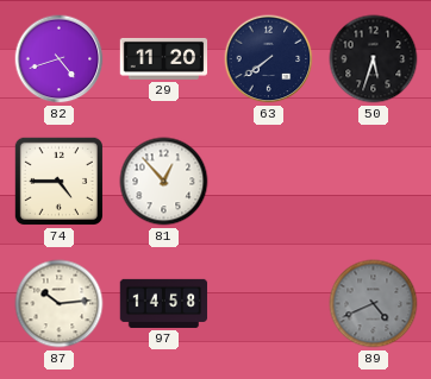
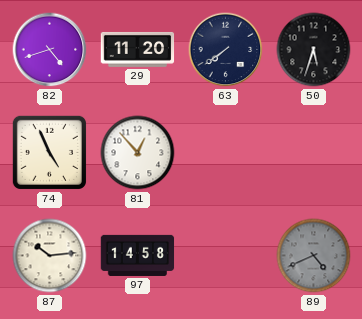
74: 4:45 -> 4:56
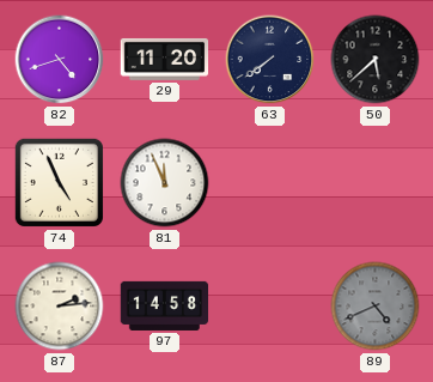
50: 5:33 -> 5:38
81: 12:53 -> 11:56
87: 10:14 -> 2:14
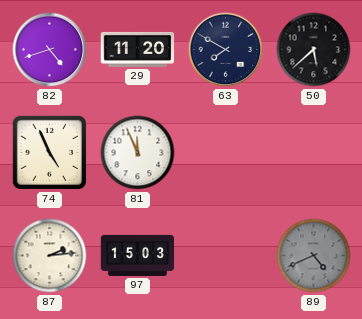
63: 7:39 -> 7:50
97: 14:58 -> 15:03
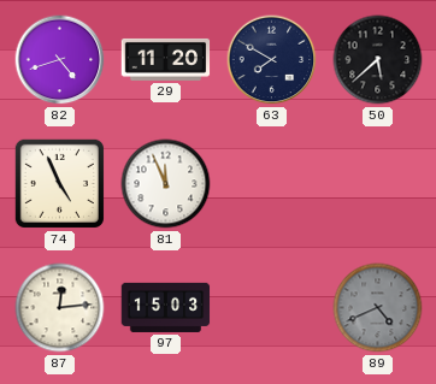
87: 2:14 -> 12:14
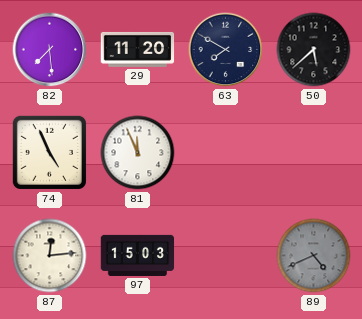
82: 4:42 -> 7:29
